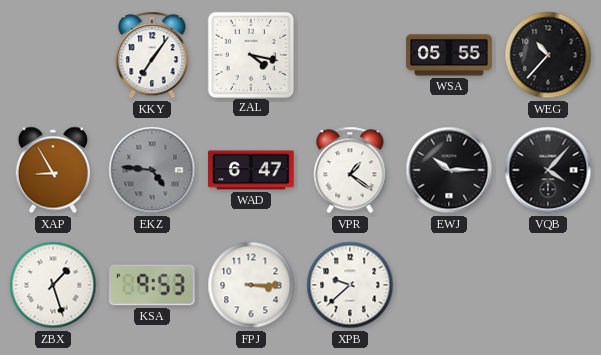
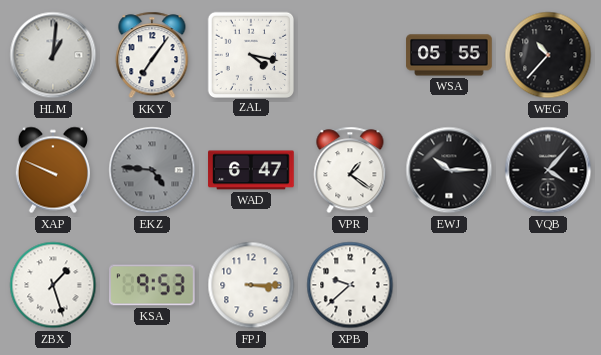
HLM: none -> 1:01
XAP: 8:55 -> 9:49
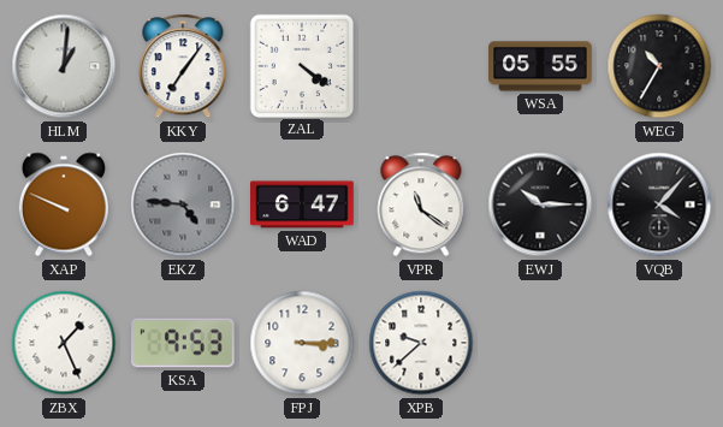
ZAL: 4:17 -> 4:21
WEG: 10:37 -> 10:35
VPR: 1:21 -> 11:21
ZBX: 1:27 -> 1:26
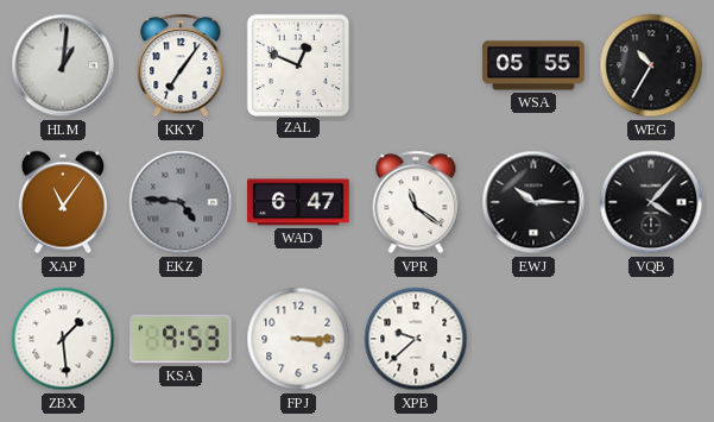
ZAL: 4:21 -> 12:49
XAP: 9:49 -> 11:06
ZBX: 1:26 -> 1:29
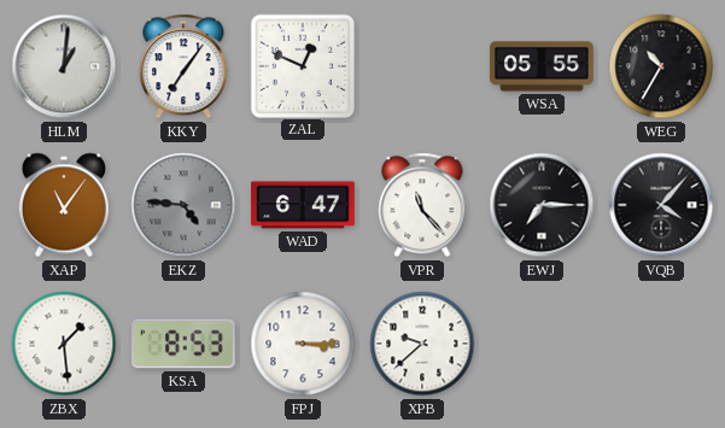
VPR: 11:21 -> 11:23
EWJ: 10:15 -> 7:15
KSA: 9:53 -> 8:53
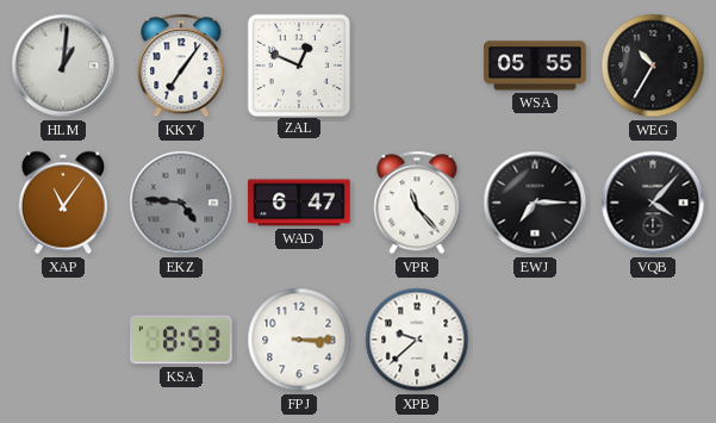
ZBX: 1:29 -> none
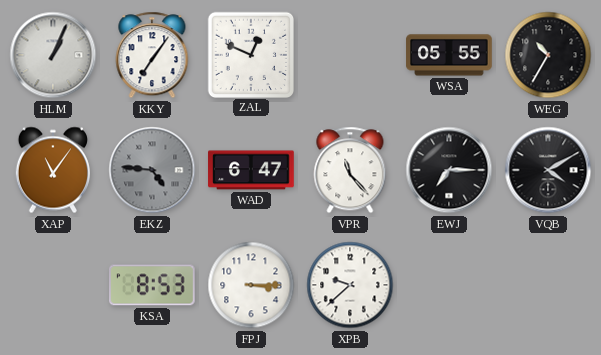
HLM: 1:01 -> 1:04
VQB: 4:07 -> 4:10
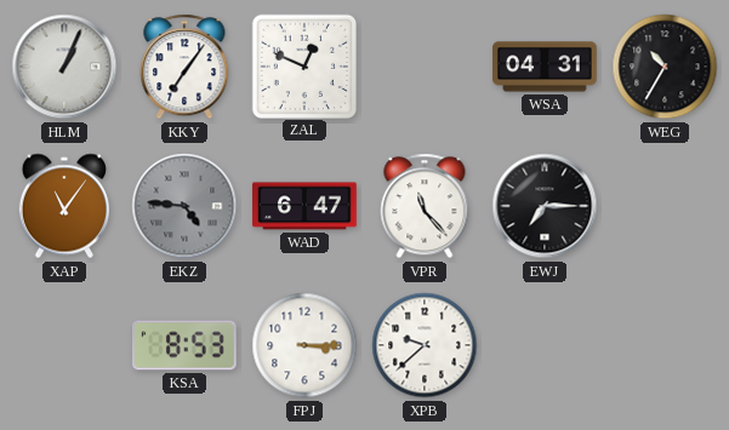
WSA: 05:55 -> 04:31
VQB: 4:10 -> none
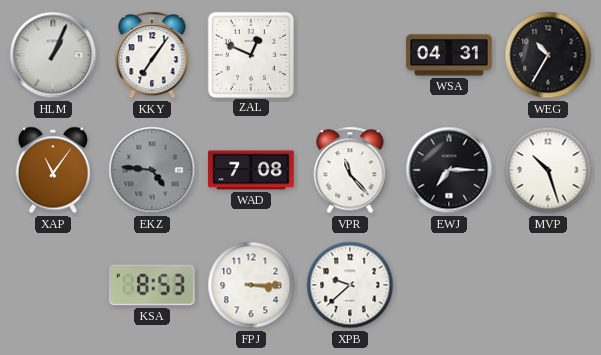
WAD: 6:47 -> 7:08
MVP: none -> 10:27
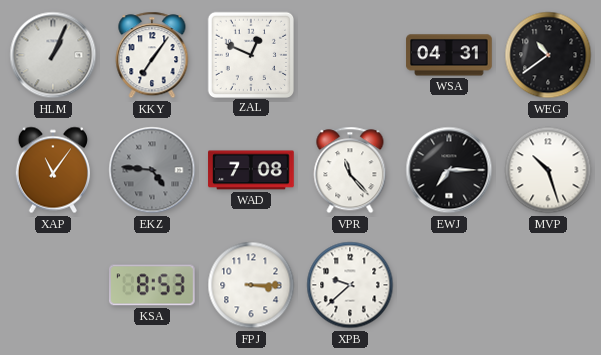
WEG: 10:35 -> 10:39
